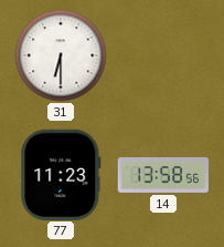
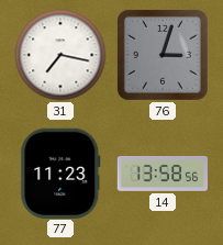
31: 6:30 -> 7:17
76: none -> 3:03
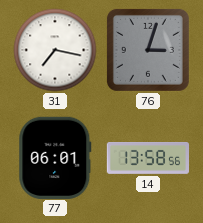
77: 11:23 -> 06:01
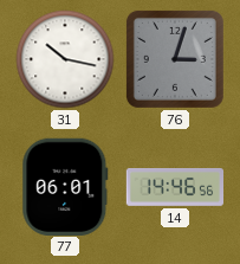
31: 7:17 -> 10:17
14: 13:58 -> 14:46
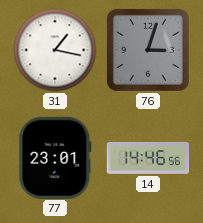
31: 10:17 -> 1:17
77: 06:01 -> 23:01
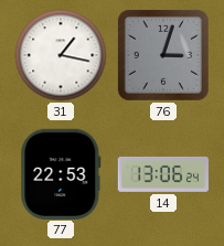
77: 23:01 -> 22:53
14: 14:46 -> 13:06
